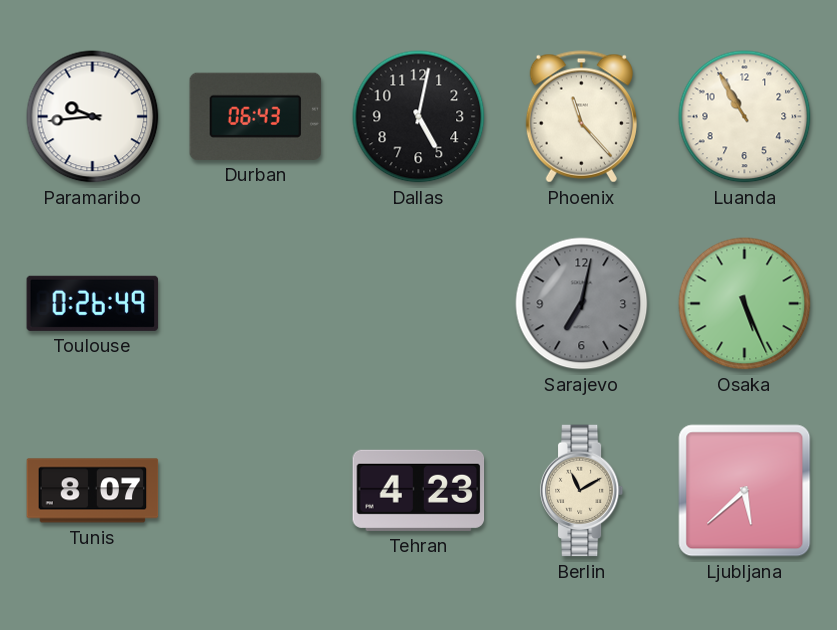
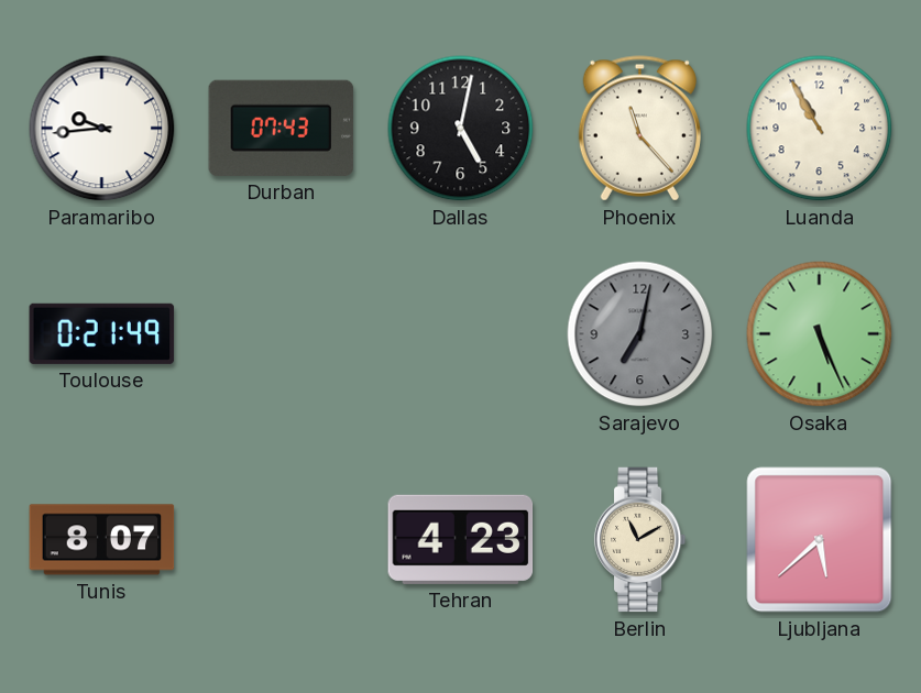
Durban: 06:43 -> 07:43
Toulouse: 0:26 -> 0:21
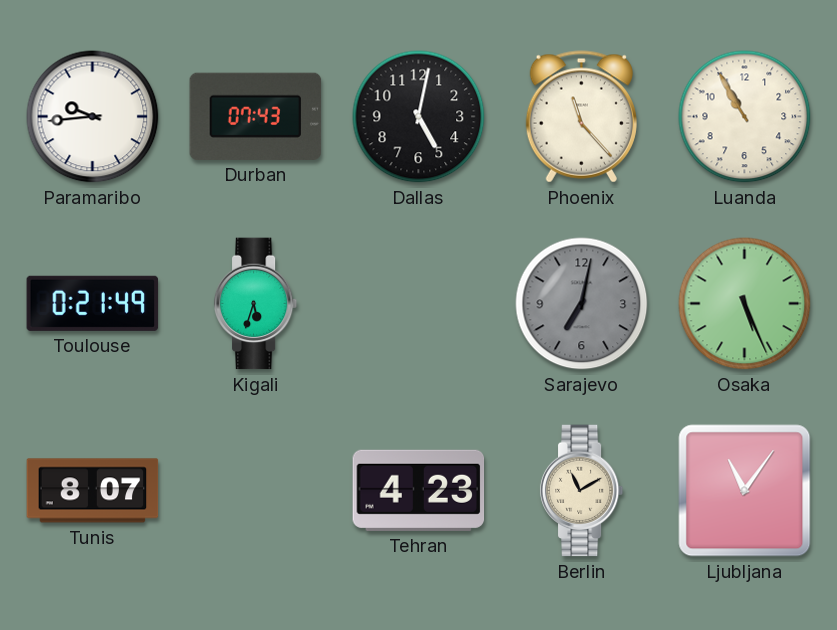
Kigali: none -> 5:33
Ljubljana: 5:38 -> 11:06
